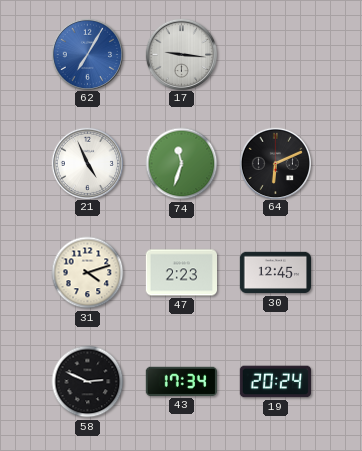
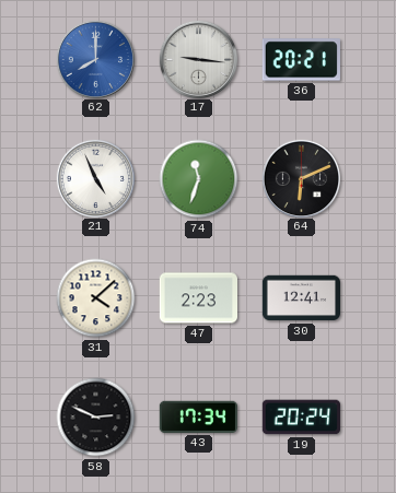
62: 7:05 -> 8:00
36: none -> 20:21
31: 4:12 -> 4:08
30: 12:45 -> 12:41
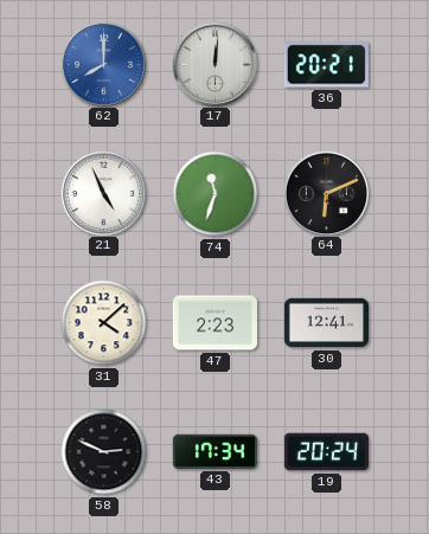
17: 9:16 -> 12:01
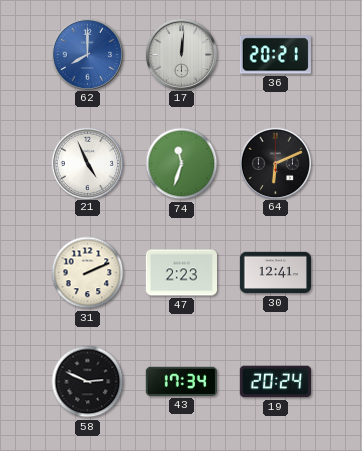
31: 4:08 -> 2:11
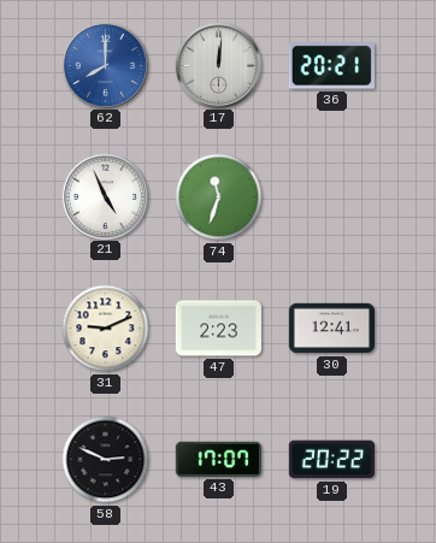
64: 6:11 -> none
31: 2:11 -> 9:11
43: 17:34 -> 17:07
19: 20:24 -> 20:22
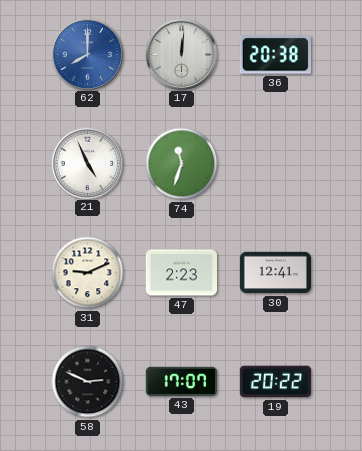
36: 20:21 -> 20:38
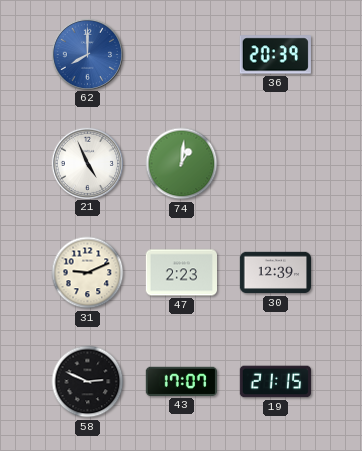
17: 12:01 -> none
36: 20:38 -> 20:39
74: 11:33 -> 1:01
30: 12:41 -> 12:39
19: 20:22 -> 21:15
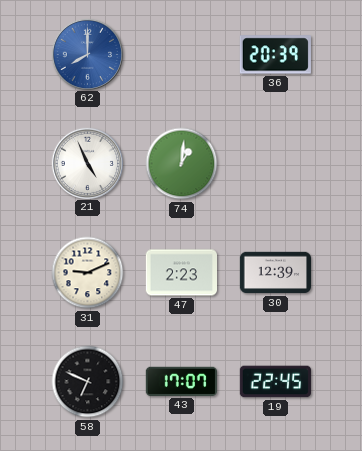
58: 2:49 -> 6:49
19: 21:15 -> 22:45
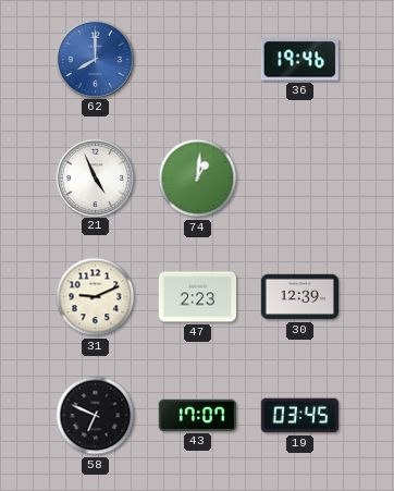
36: 20:39 -> 19:46
19: 22:45 -> 03:45
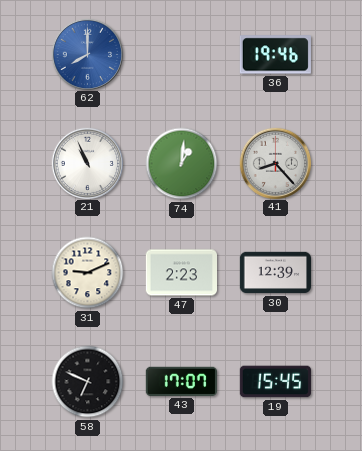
21: 4:56 -> 10:56
41: none -> 8:23
19: 03:45 -> 15:45
